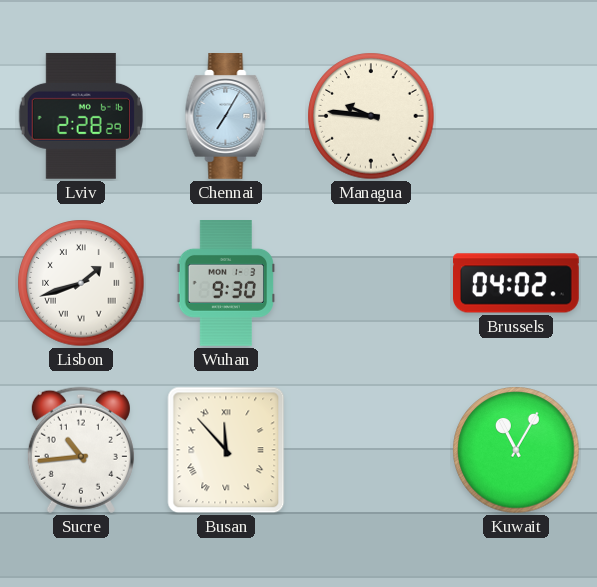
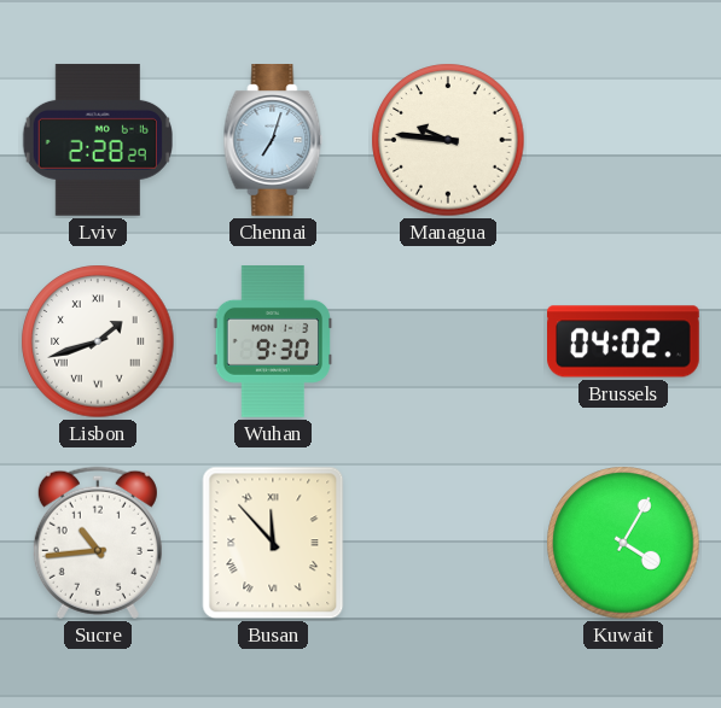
Chennai: 7:05 -> 7:03
Kuwait: 11:05 -> 4:05
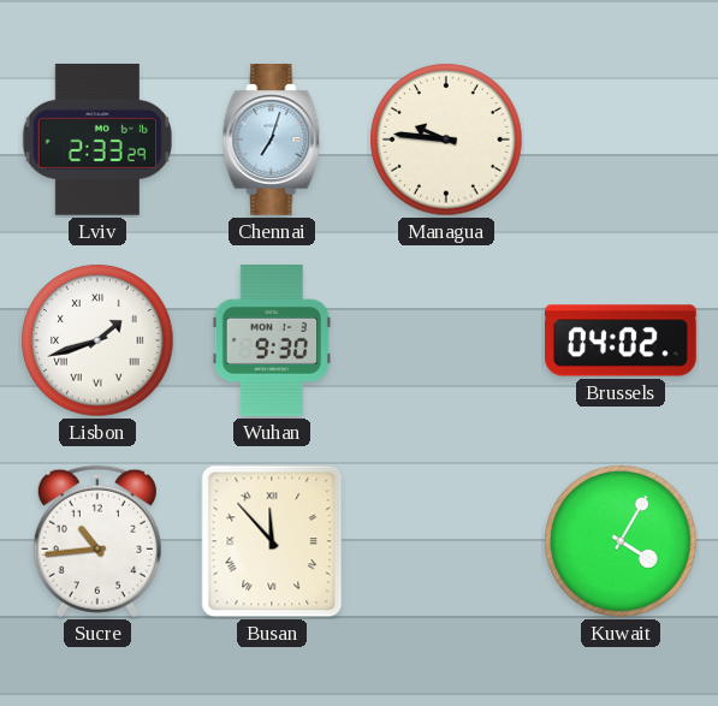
Lviv: 2:28 -> 2:33
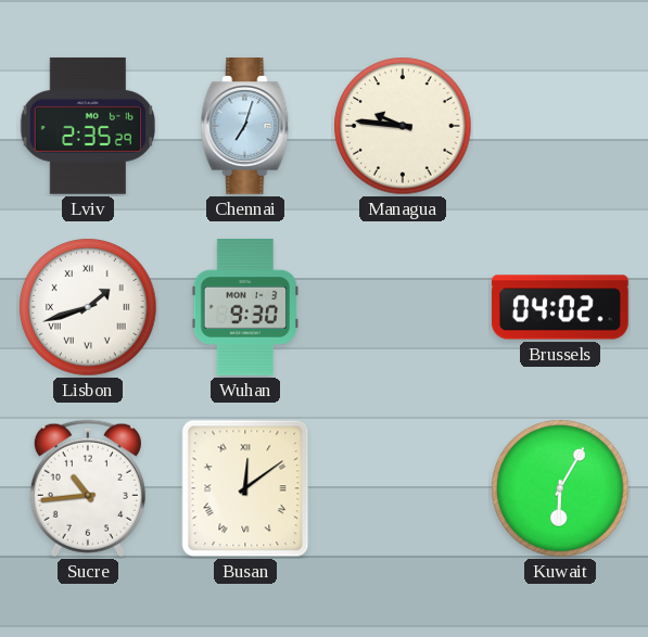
Lviv: 2:33 -> 2:35
Busan: 11:53 -> 12:09
Kuwait: 4:05 -> 6:05
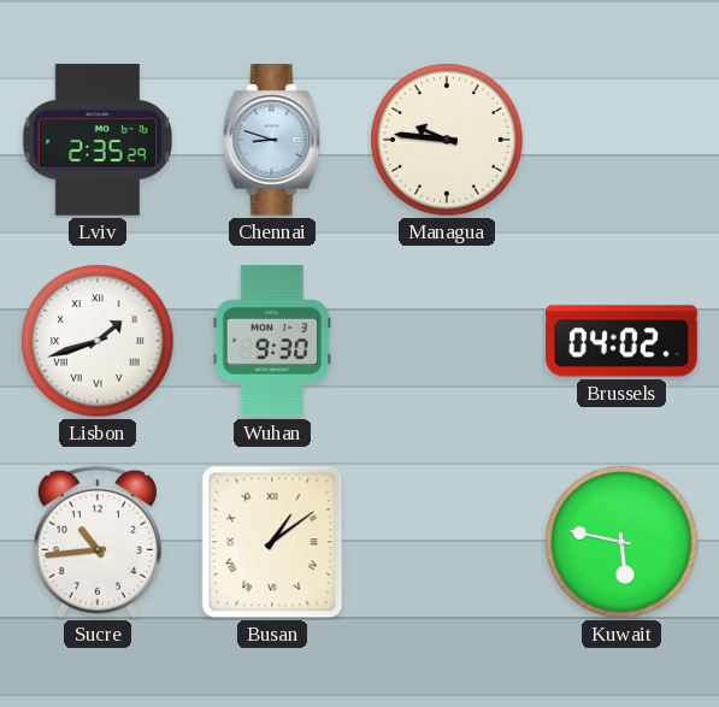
Chennai: 7:03 -> 8:48
Busan: 12:09 -> 1:09
Kuwait: 6:05 -> 5:47
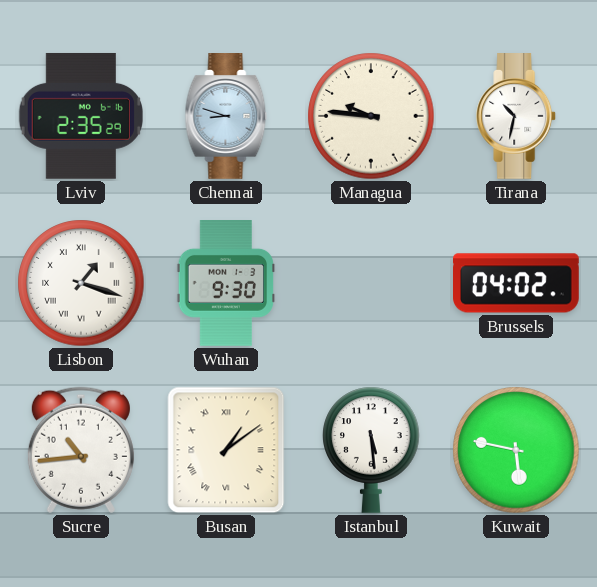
Tirana: none -> 10:32
Lisbon: 1:42 -> 1:18
Istanbul: none -> 5:29
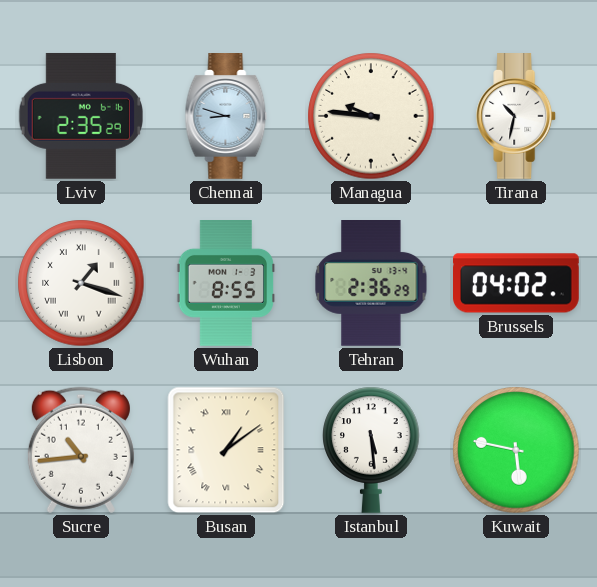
Wuhan: 9:30 -> 8:55
Tehran: none -> 2:36
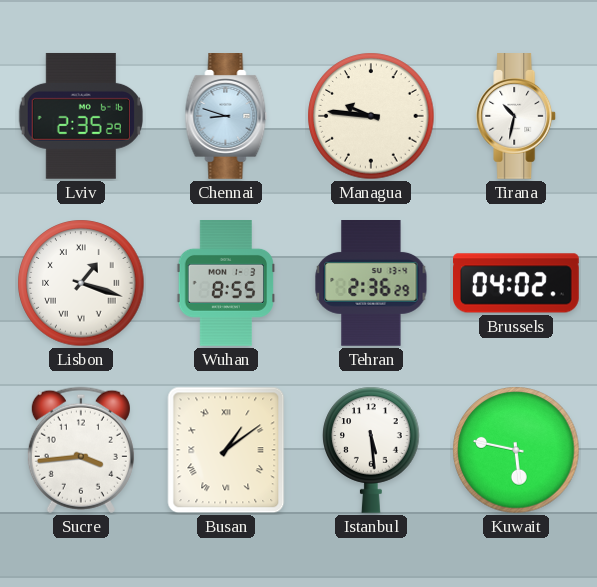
Sucre: 10:44 -> 3:44
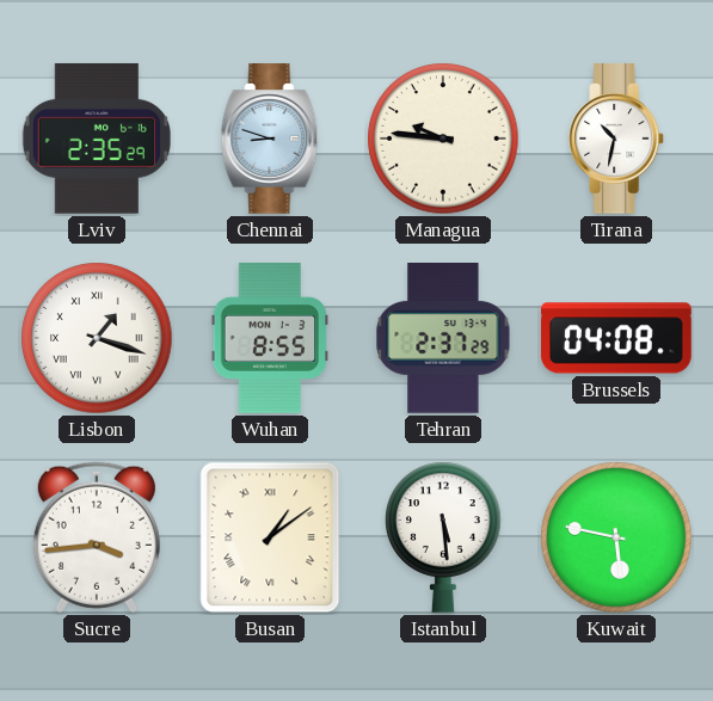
Tehran: 2:36 -> 2:37
Brussels: 04:02 -> 04:08
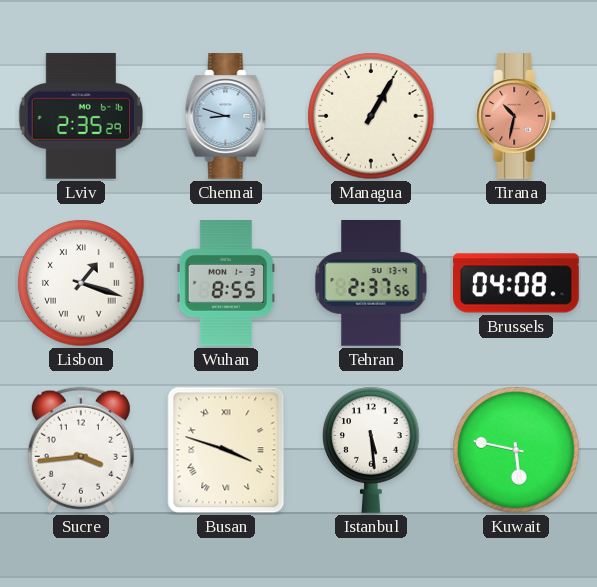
Managua: 9:46 -> 1:05
Tirana dial: white -> salmon
Tehran: 2:37:29 -> 2:37:56
Busan: 1:09 -> 3:48
